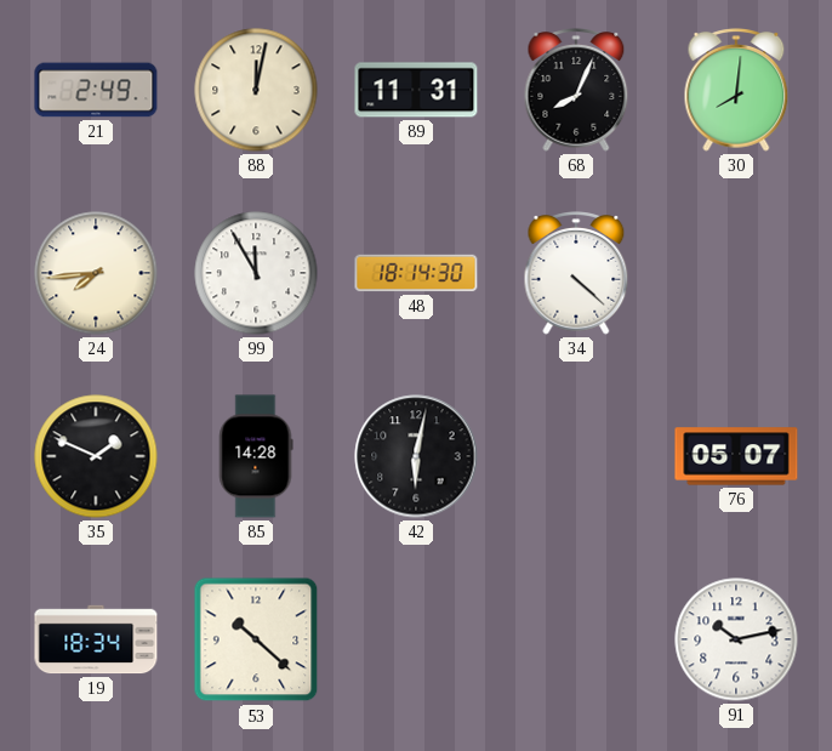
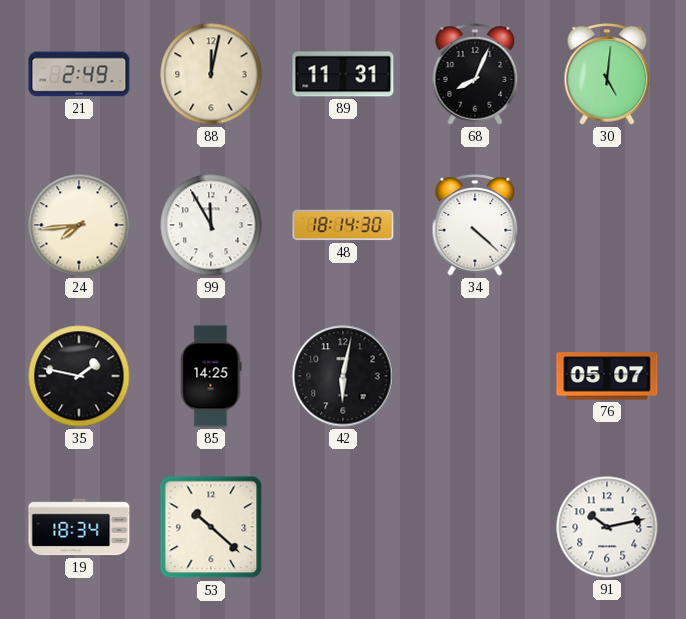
30: 8:01 -> 5:01
35: 1:49 -> 1:47
85: 14:28 -> 14:25
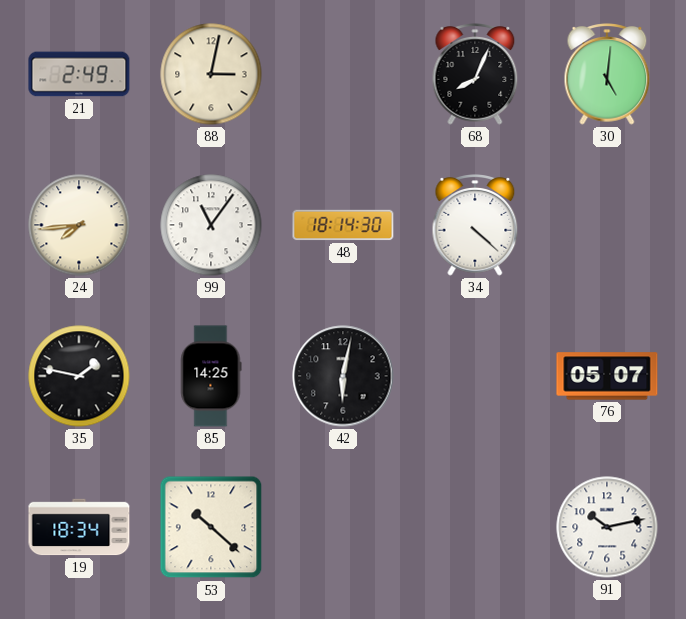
88: 12:02 -> 3:02
89: 11:31 -> none
99: 11:55 -> 11:06
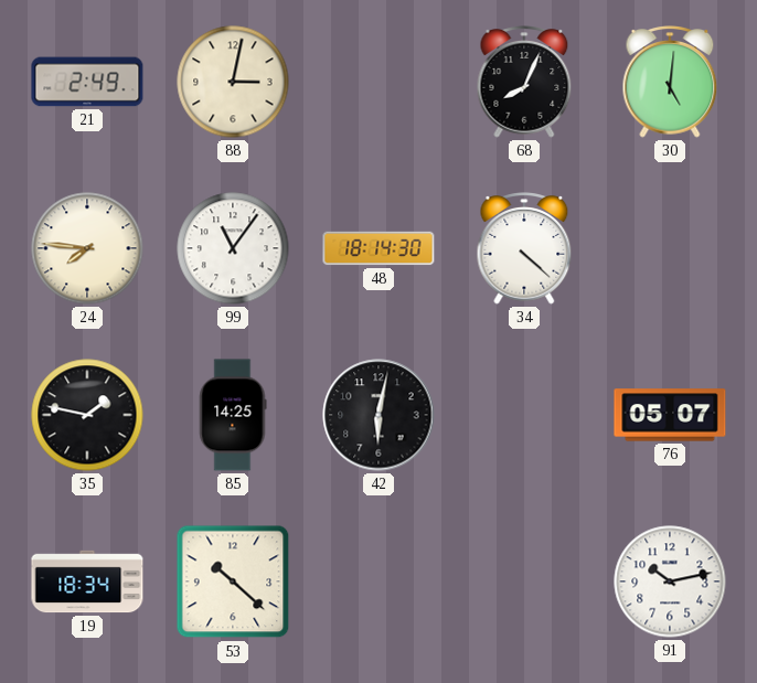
24: 7:44 -> 7:46
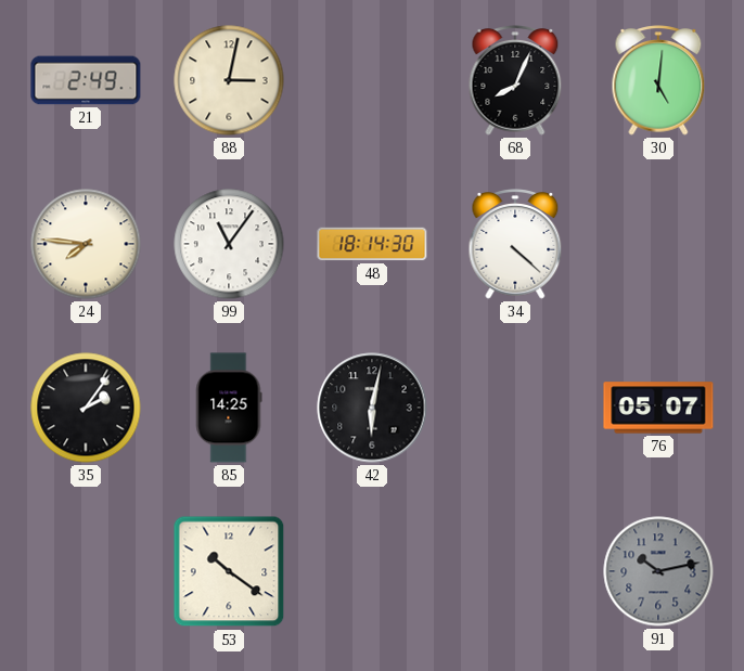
35: 1:47 -> 2:06
19: 18:34 -> none
53: 10:22 -> 10:21
91 dial: white -> grey
